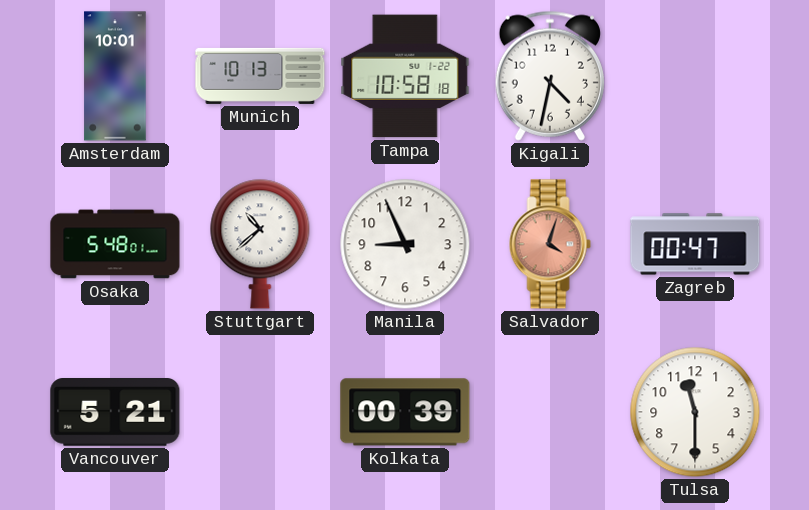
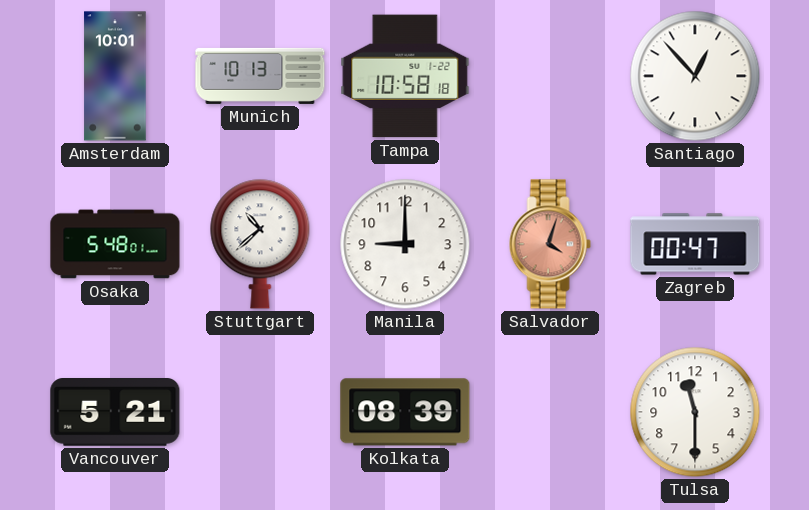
Kigali: 4:32 -> none
Santiago: none -> 12:53
Manila: 8:56 -> 9:00
Kolkata: 00:39 -> 08:39
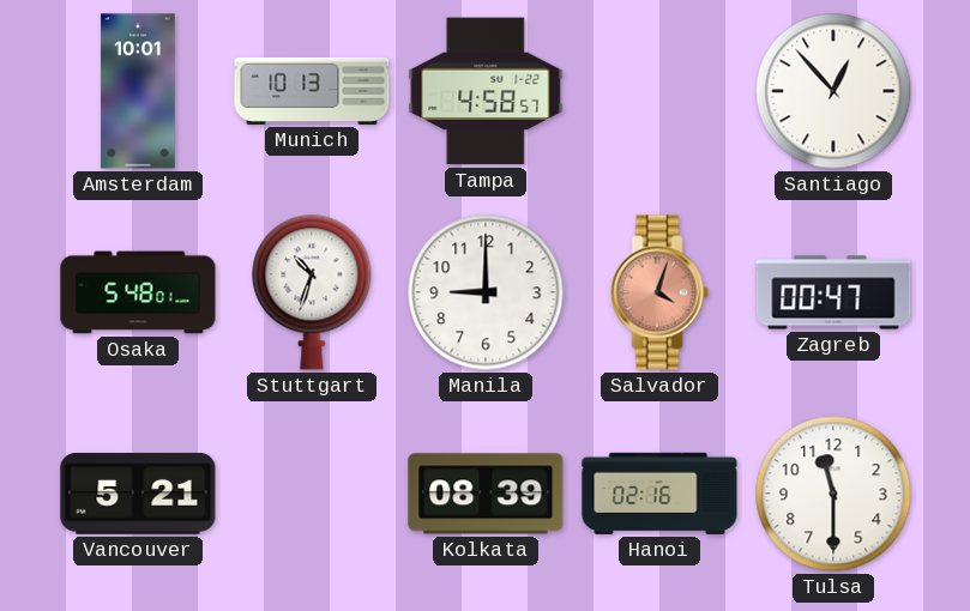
Tampa: 10:58 -> 4:58
Stuttgart: 10:38 -> 10:33
Hanoi: none -> 02:16
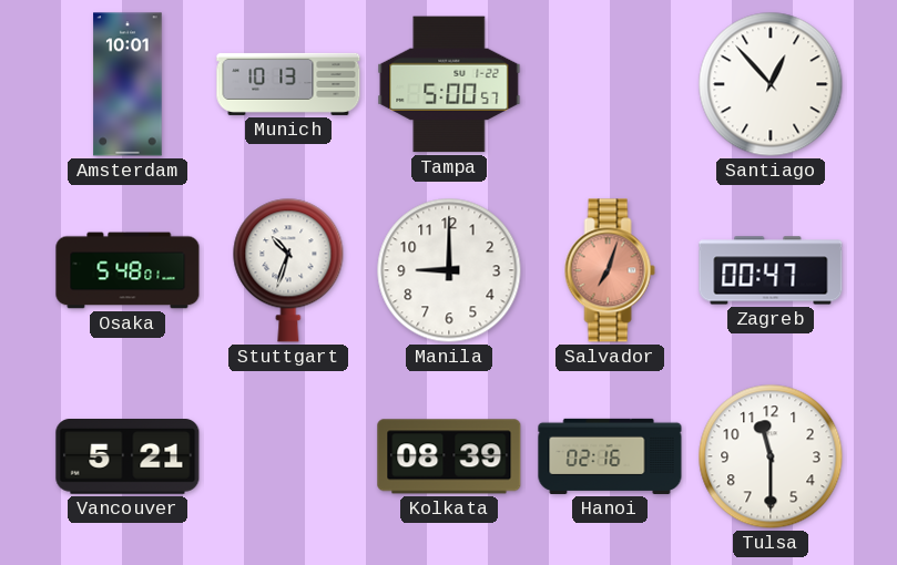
Tampa: 4:58 -> 5:00
Salvador: 4:03 -> 7:03
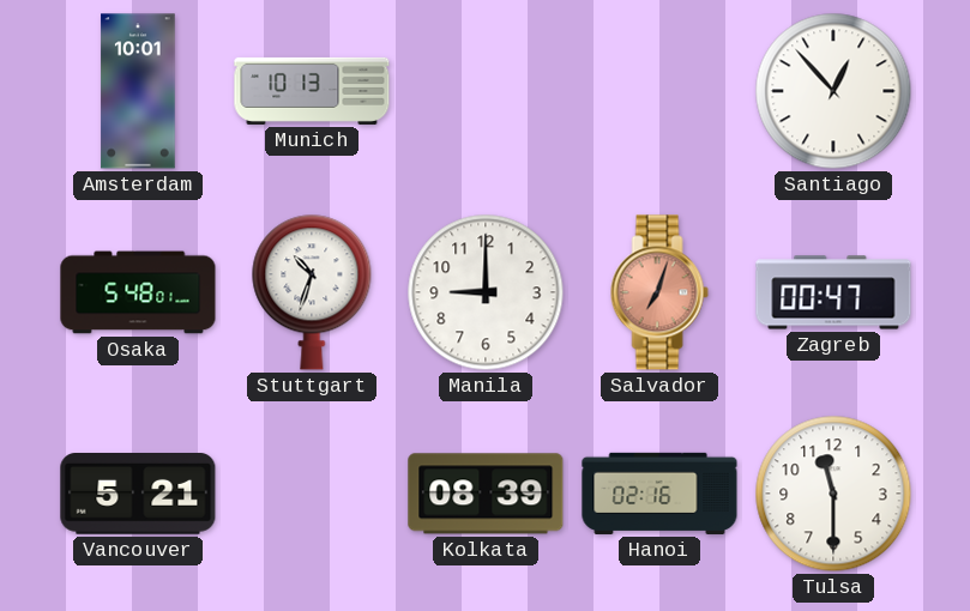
Tampa: 5:00 -> none
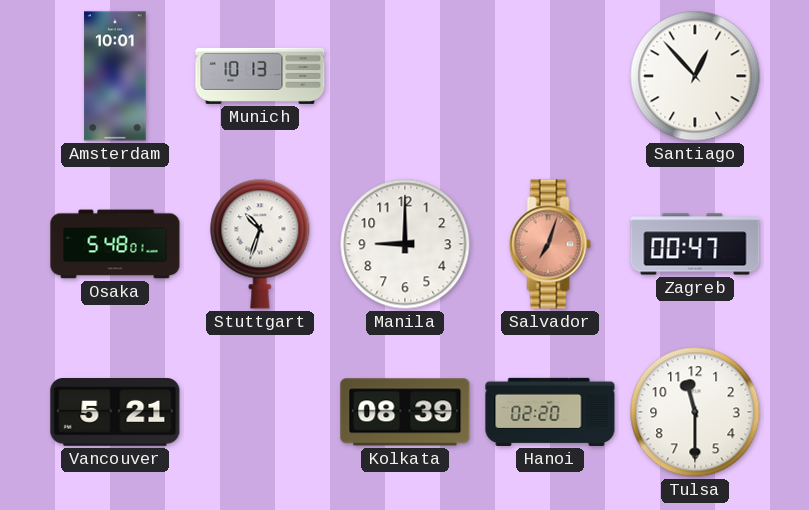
Hanoi: 02:16 -> 02:20
